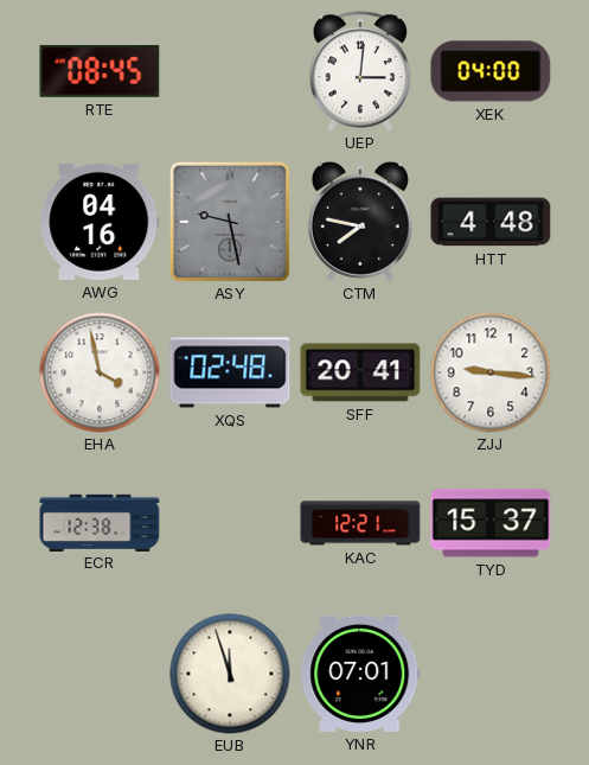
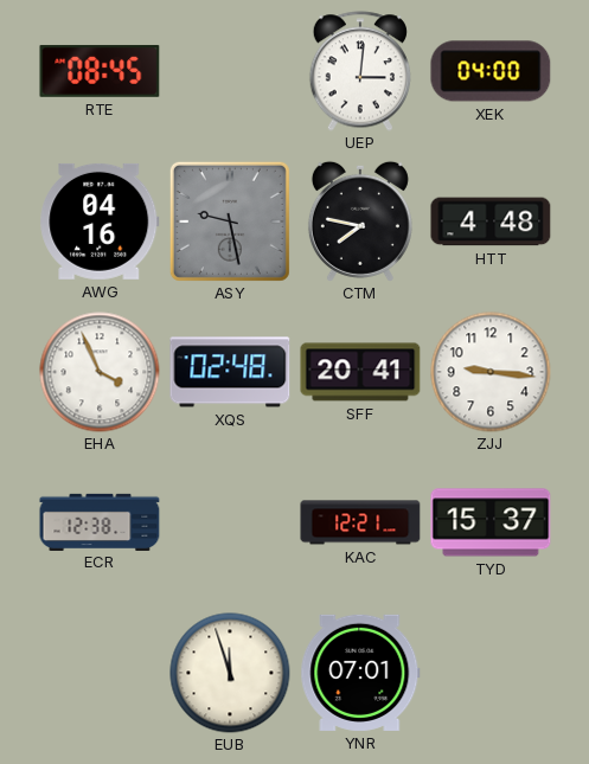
EHA: 3:58 -> 3:56
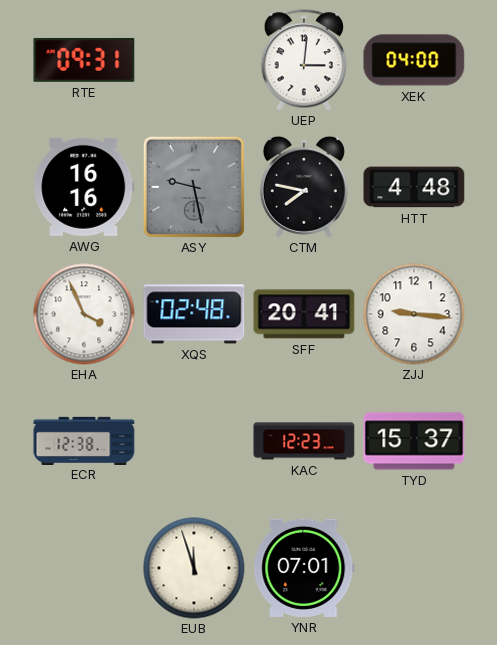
RTE: 08:45 -> 09:31
AWG: 04:16 -> 16:16
KAC: 12:21 -> 12:23
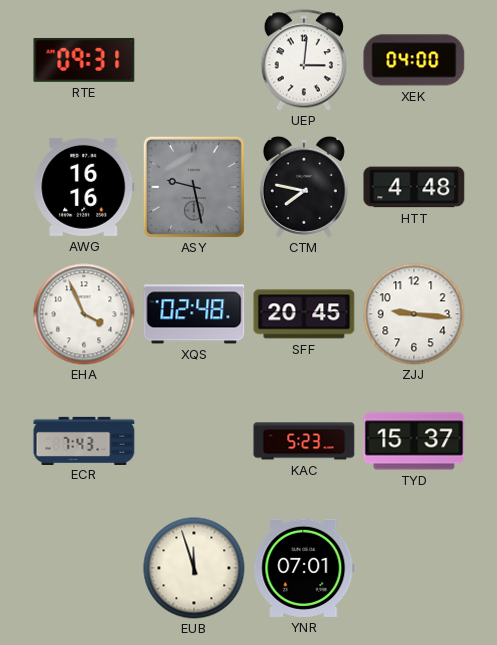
SFF: 20:41 -> 20:45
ECR: 12:38 -> 7:43
KAC: 12:23 -> 5:23
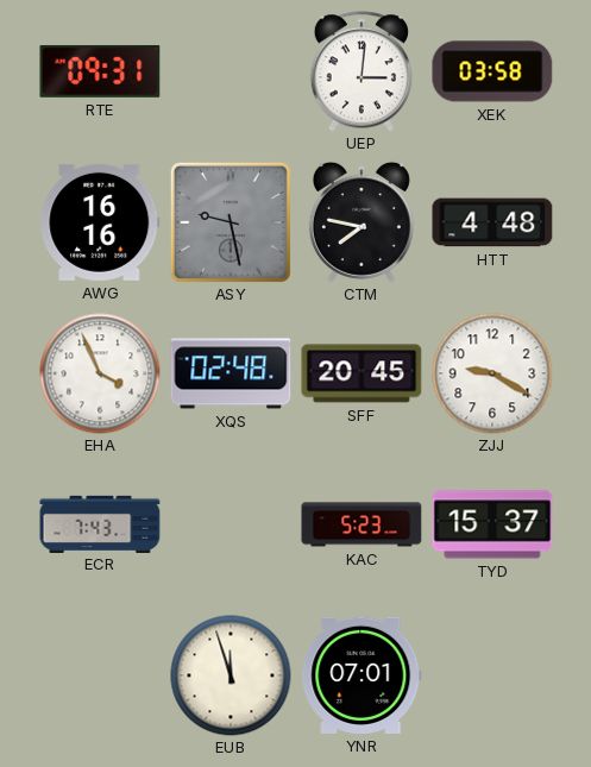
XEK: 04:00 -> 03:58
ZJJ: 9:16 -> 9:20
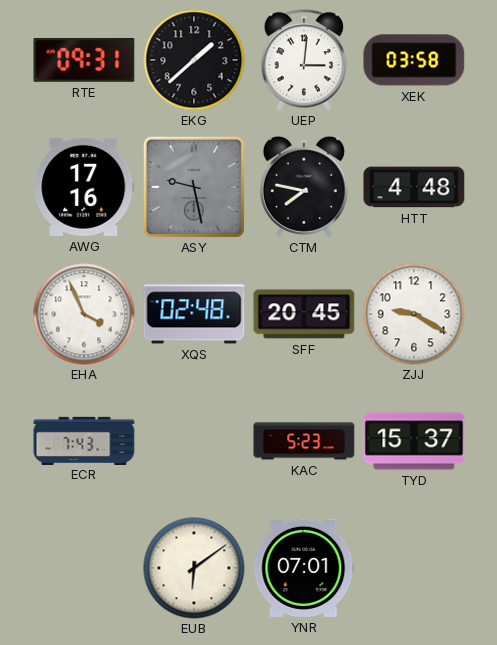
EKG: none -> 1:38
AWG: 16:16 -> 17:16
EUB: 11:57 -> 6:09
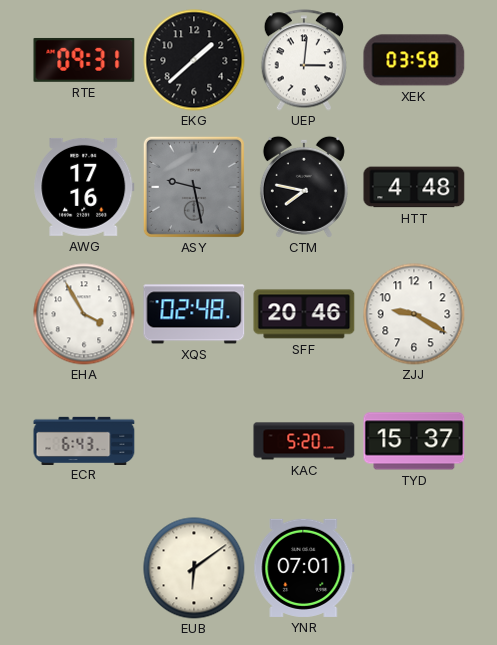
EHA: 3:56 -> 3:55
SFF: 20:45 -> 20:46
ECR: 7:43 -> 6:43
KAC: 5:23 -> 5:20
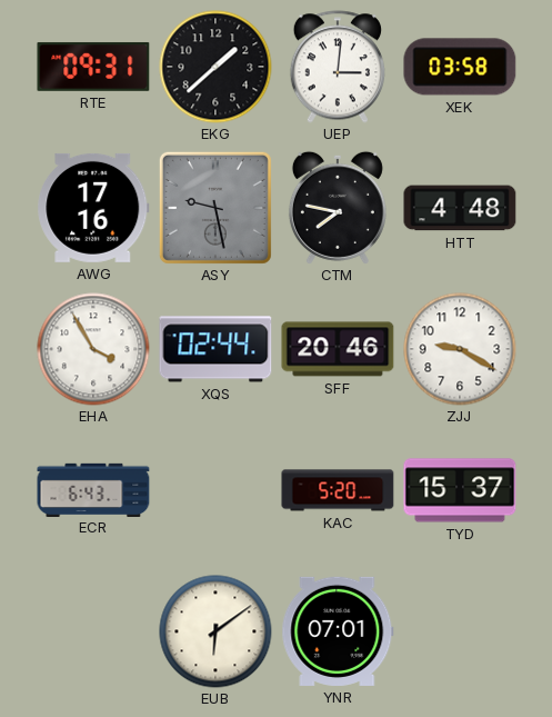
XQS: 02:48 -> 02:44
